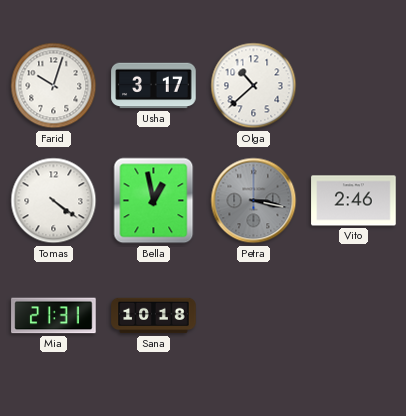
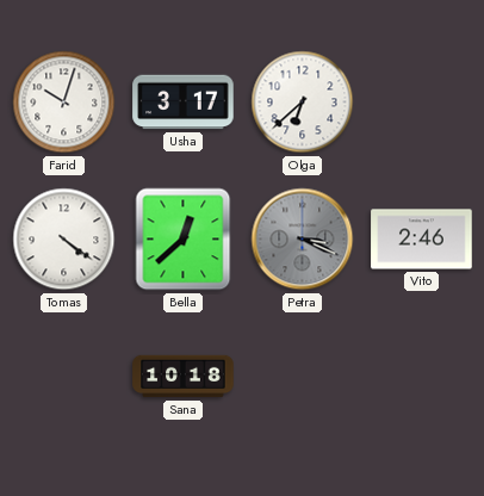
Olga: 10:38 -> 6:38
Bella: 12:58 -> 12:38
Petra: 3:17 -> 3:19
Mia: 21:31 -> none
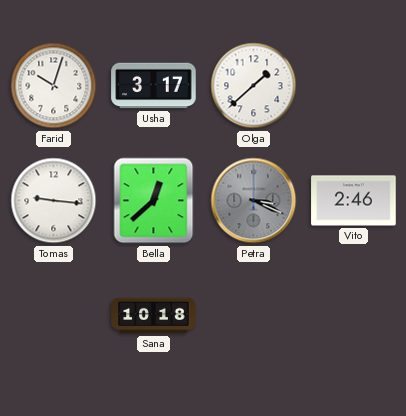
Olga: 6:38 -> 1:38
Tomas: 4:21 -> 9:16
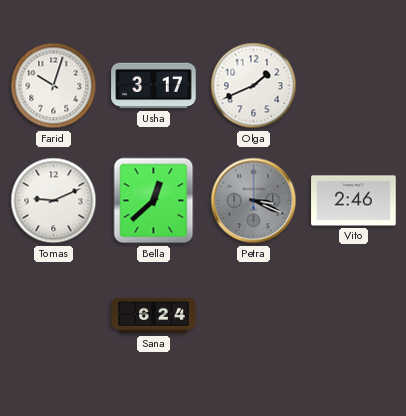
Olga: 1:38 -> 1:41
Tomas: 9:16 -> 9:11
Sana: 10:18 -> 6:24
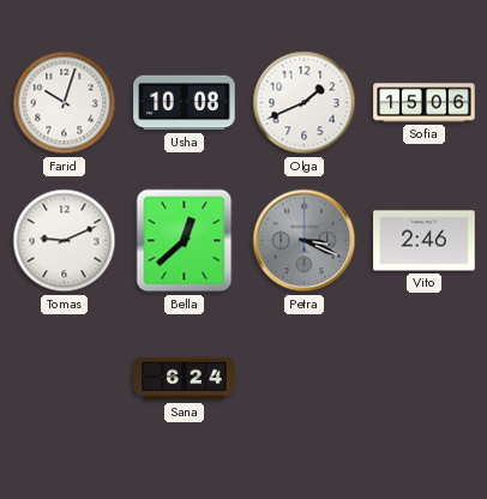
Usha: 3:17 -> 10:08
Sofia: none -> 15:06
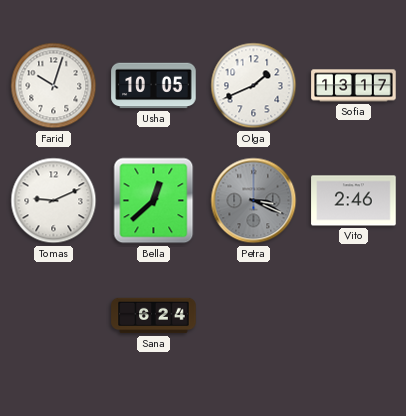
Usha: 10:08 -> 10:05
Sofia: 15:06 -> 13:17
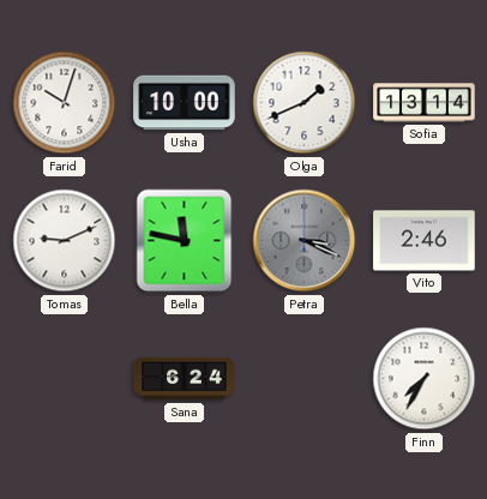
Usha: 10:05 -> 10:00
Sofia: 13:17 -> 13:14
Bella: 12:38 -> 11:47
Finn: none -> 7:35
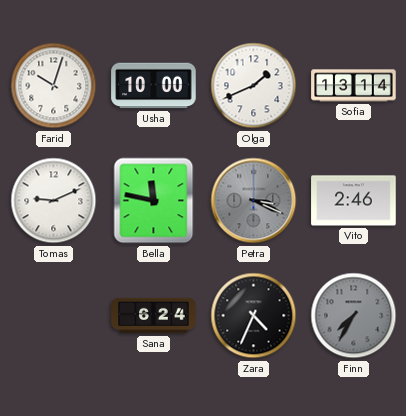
Zara: none -> 4:34
Finn dial: white -> grey
